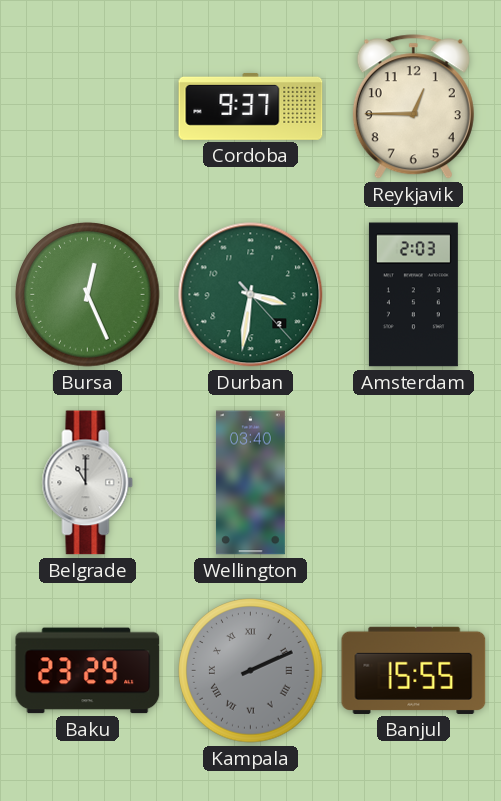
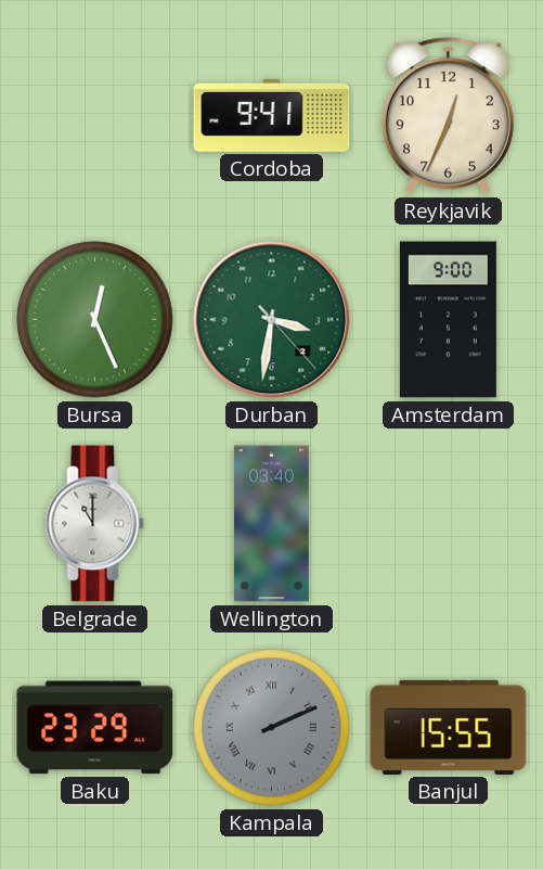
Cordoba: 9:37 -> 9:41
Reykjavik: 12:45 -> 12:34
Amsterdam: 2:03 -> 9:00
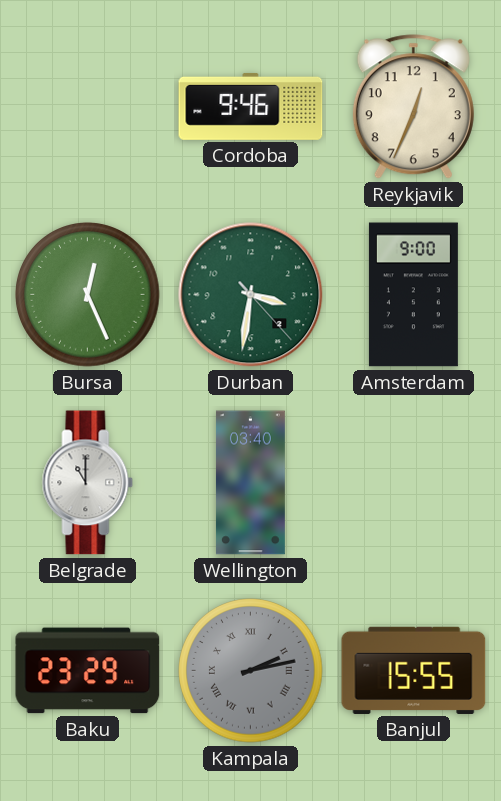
Cordoba: 9:41 -> 9:46
Kampala: 2:11 -> 2:13
